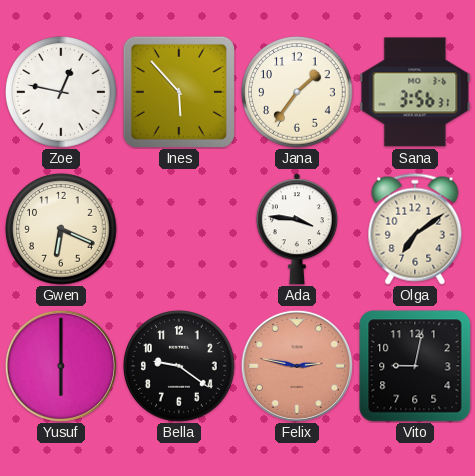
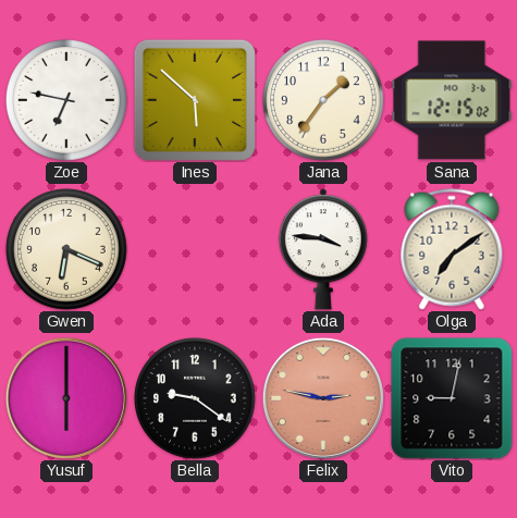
Zoe: 12:47 -> 6:47
Ines: 5:53 -> 5:52
Sana: 3:56 -> 12:15
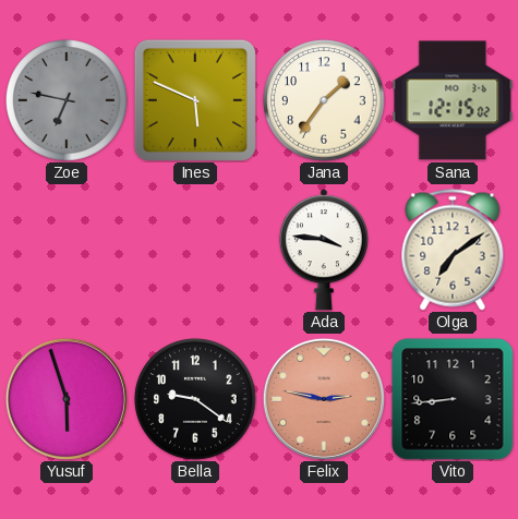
Zoe dial: white -> grey
Ines: 5:52 -> 5:49
Gwen: 6:19 -> none
Yusuf: 6:00 -> 5:57
Vito: 9:02 -> 8:44
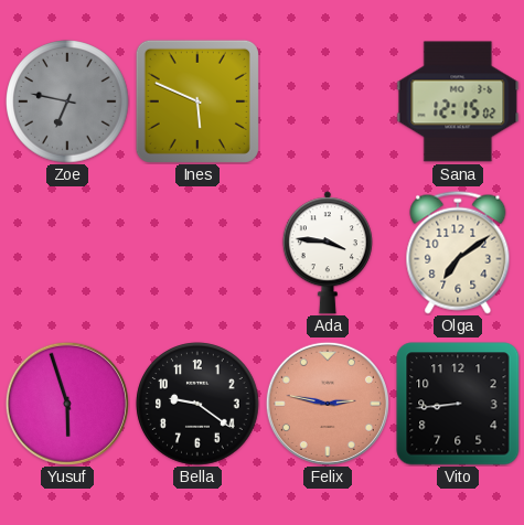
Jana: 1:36 -> none
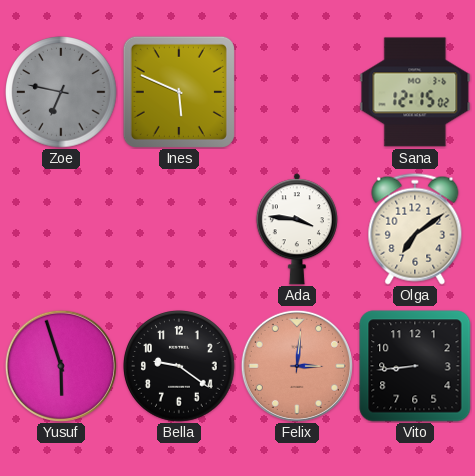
Felix: 2:47 -> 3:01
